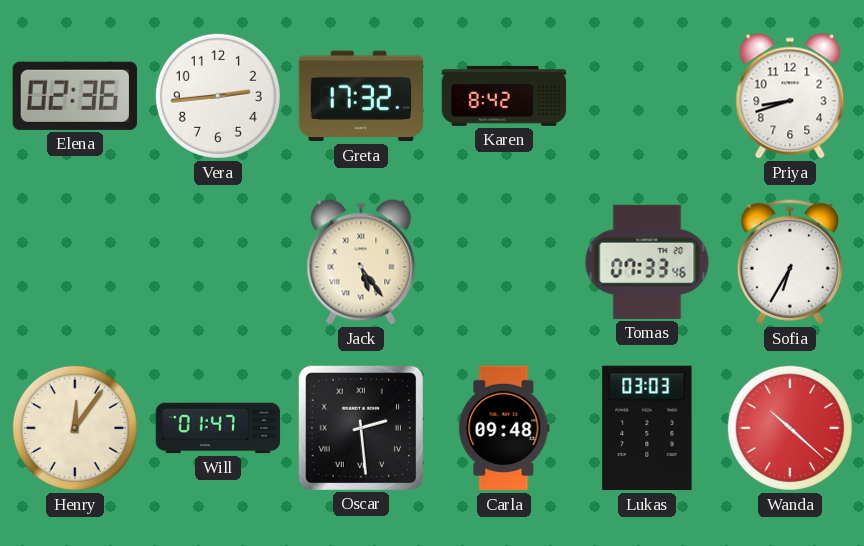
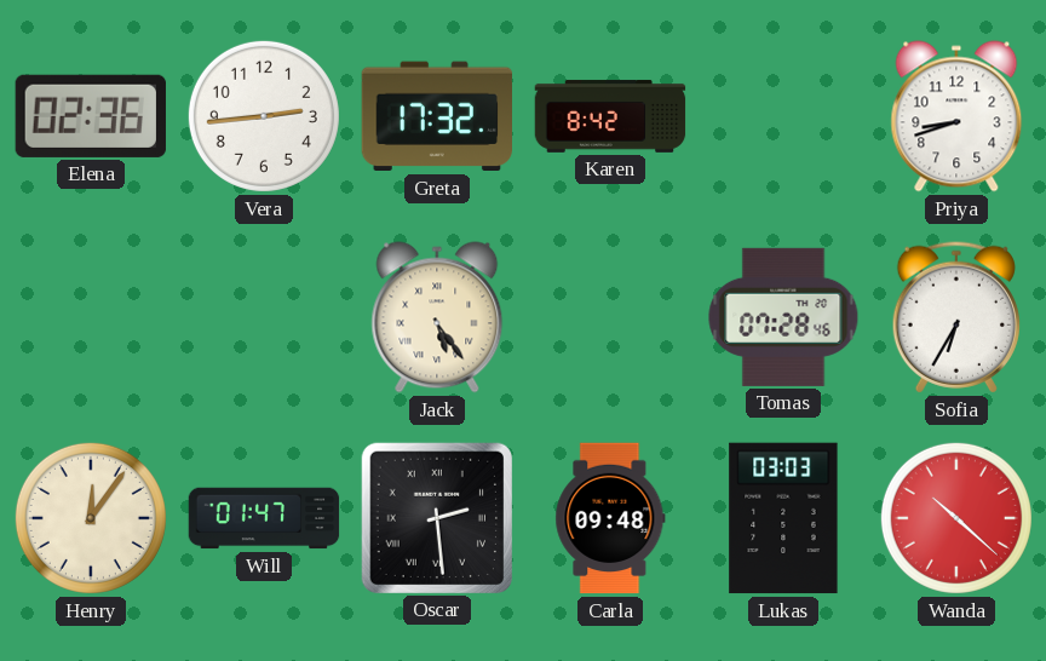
Tomas: 07:33 -> 07:28
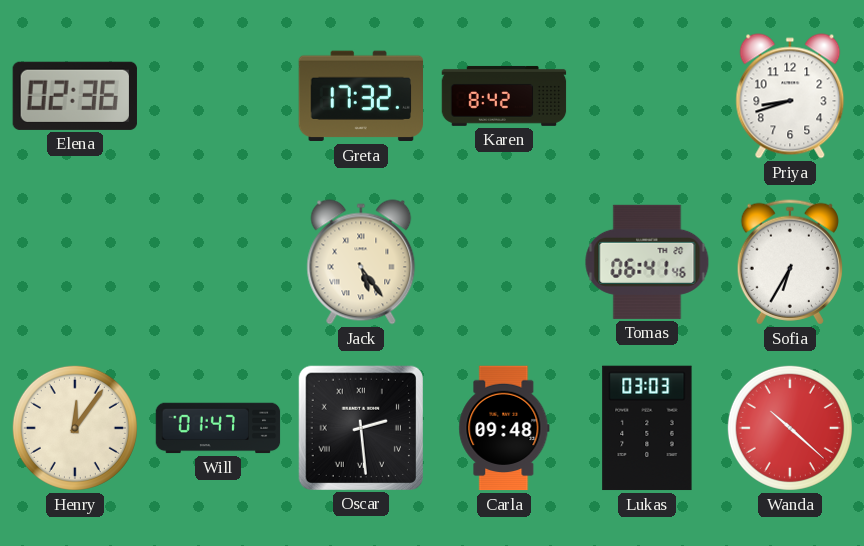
Vera: 2:44 -> none
Tomas: 07:28 -> 06:41
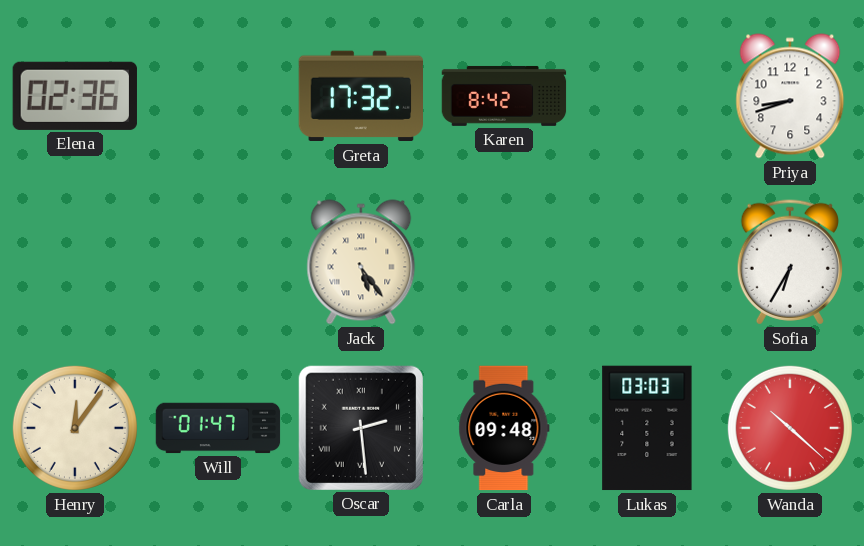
Tomas: 06:41 -> none
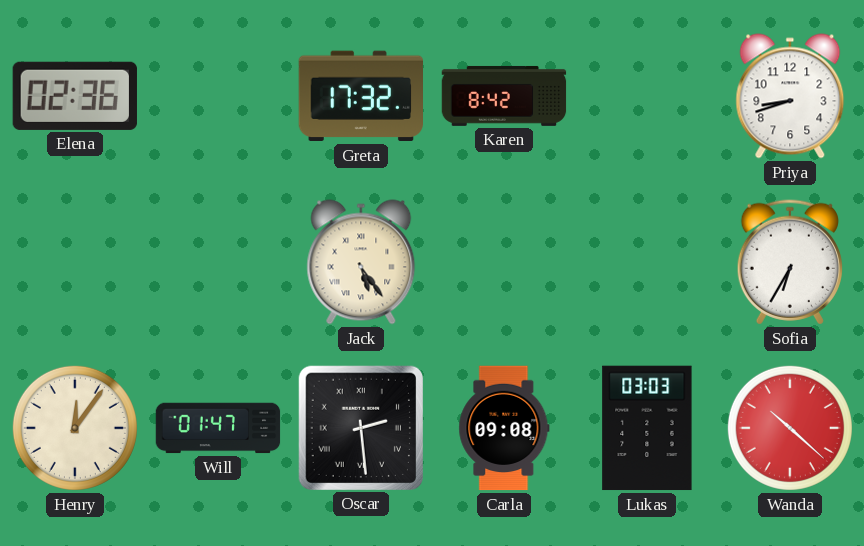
Carla: 09:48 -> 09:08
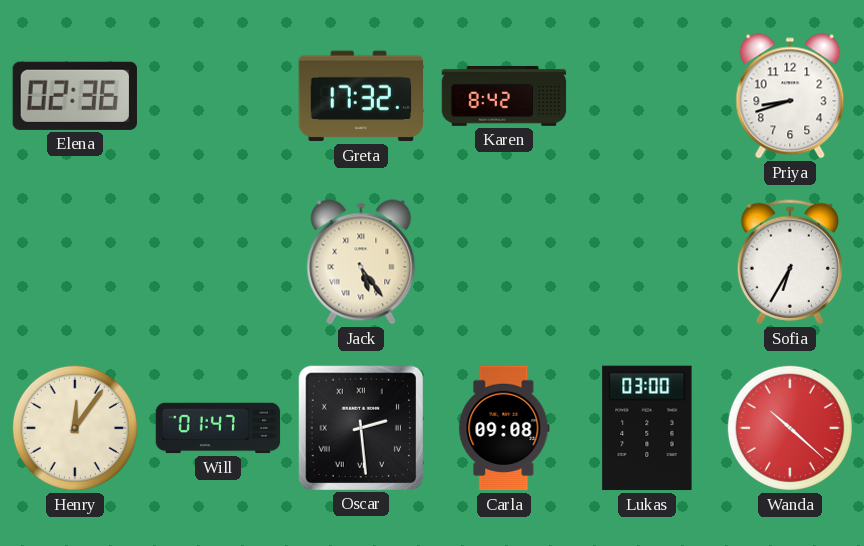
Lukas: 03:03 -> 03:00
